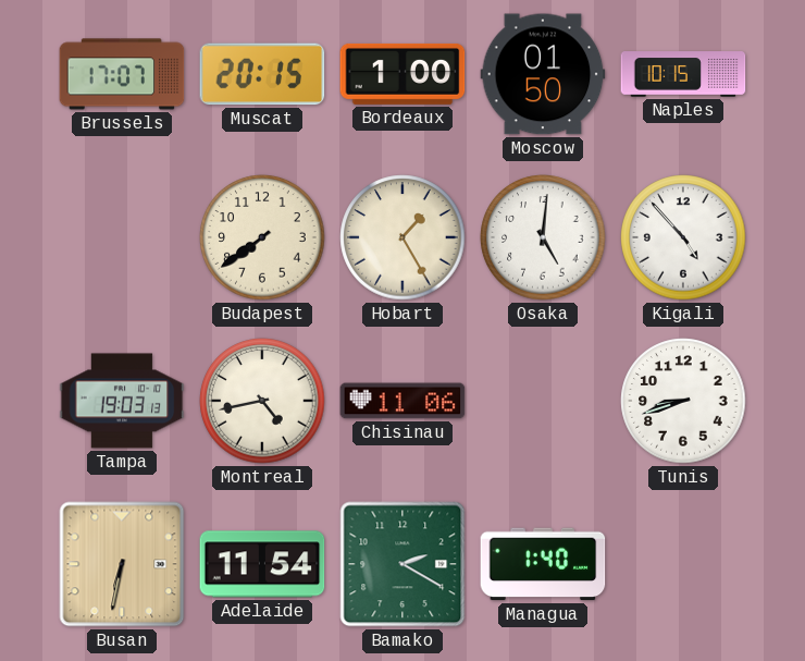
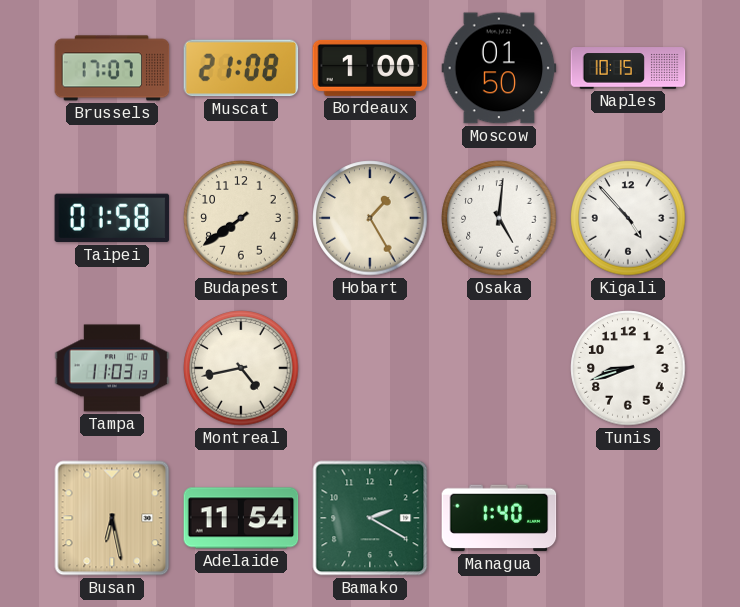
Muscat: 20:15 -> 21:08
Taipei: none -> 01:58
Tampa: 19:03 -> 11:03
Chisinau: 11:06 -> none
Busan: 6:32 -> 6:28
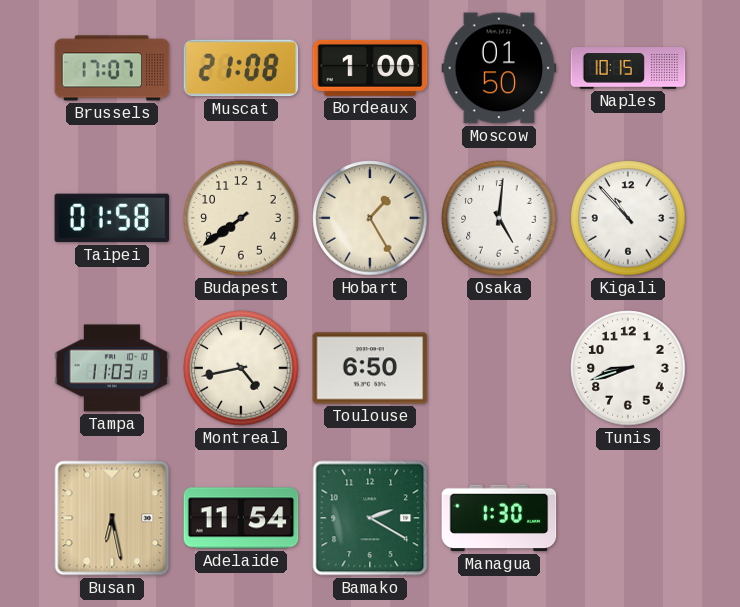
Kigali: 4:53 -> 10:53
Toulouse: none -> 6:50
Managua: 1:40 -> 1:30
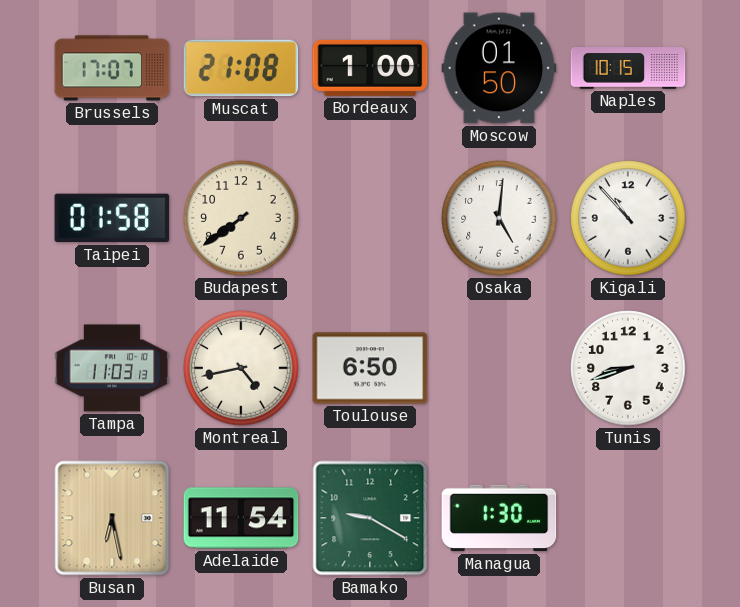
Hobart: 1:25 -> none
Bamako: 2:20 -> 9:20
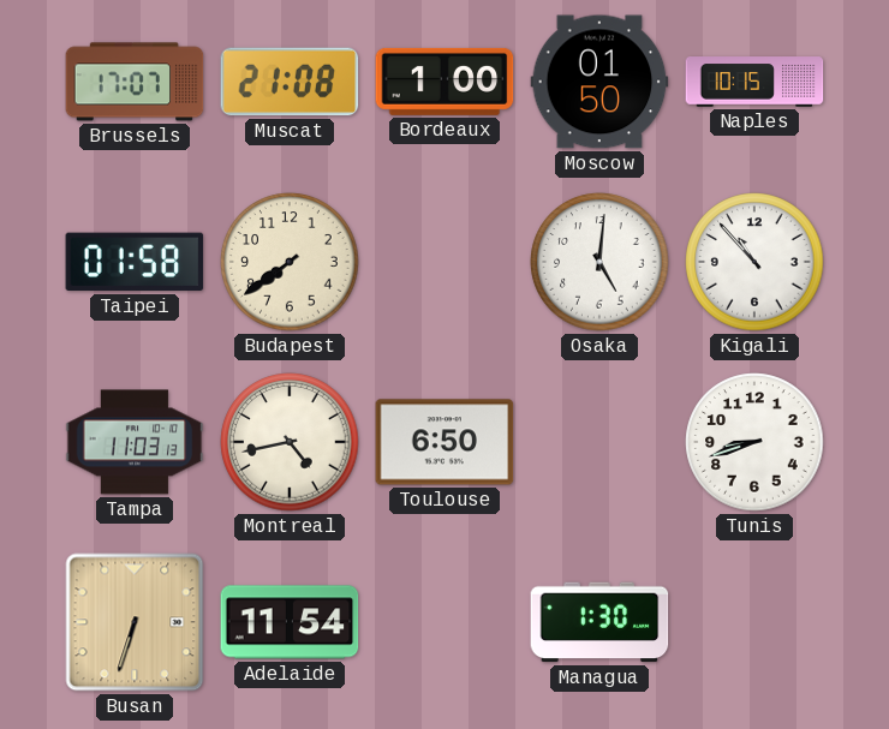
Busan: 6:28 -> 6:33
Bamako: 9:20 -> none
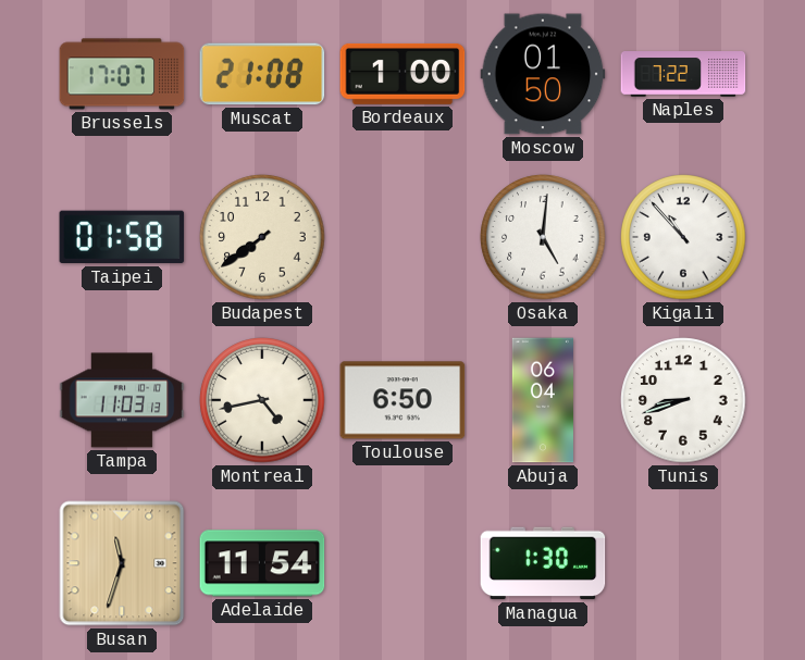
Naples: 10:15 -> 7:22
Abuja: none -> 06:04
Busan: 6:33 -> 11:33
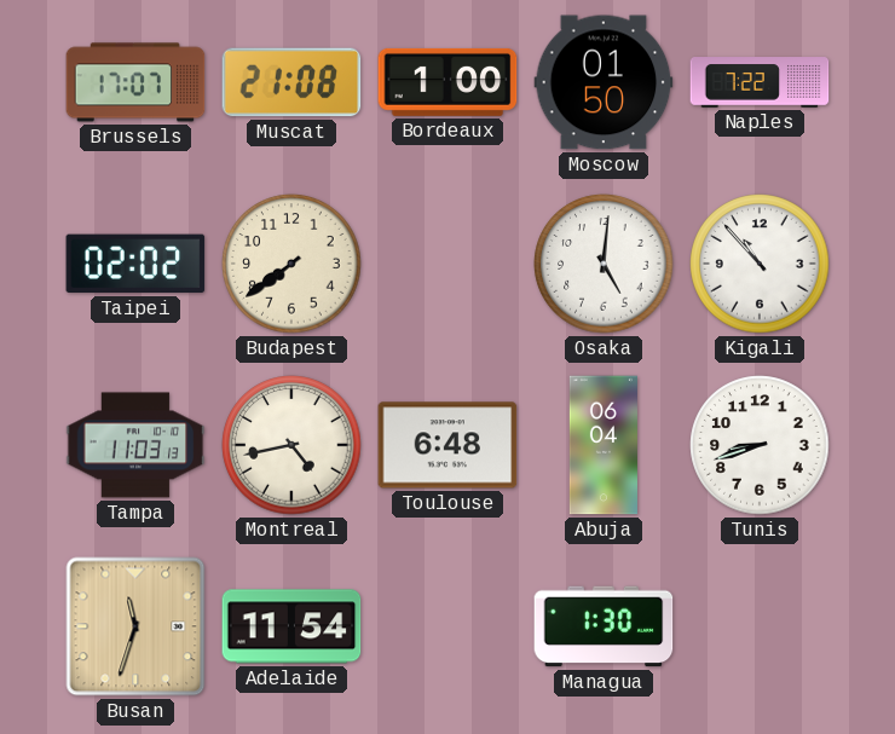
Taipei: 01:58 -> 02:02
Toulouse: 6:50 -> 6:48
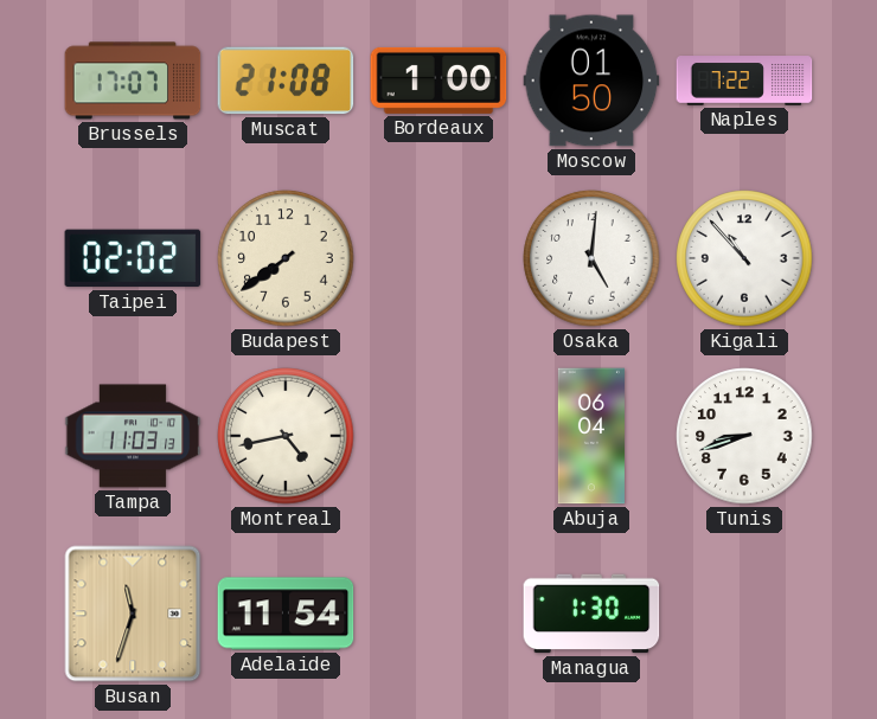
Toulouse: 6:48 -> none
